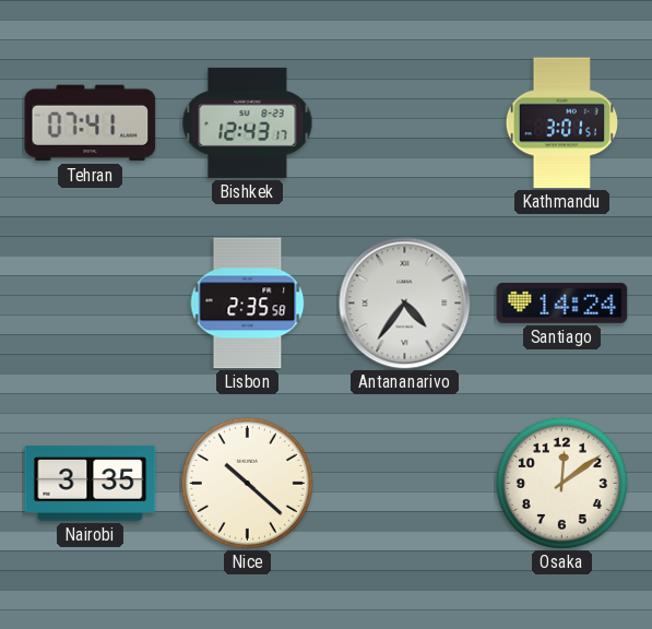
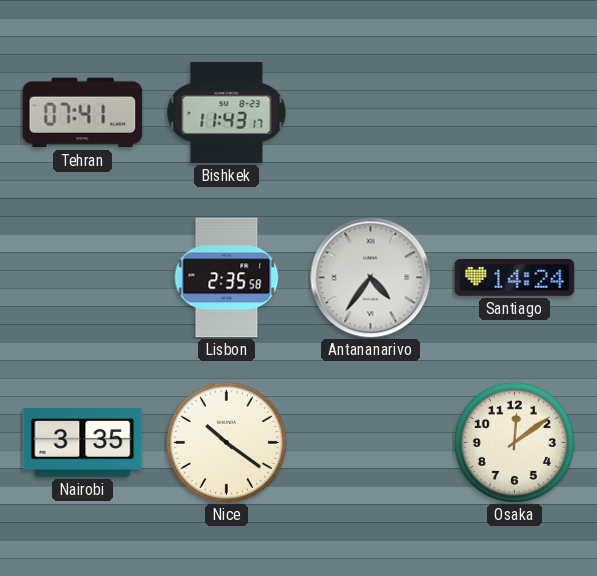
Bishkek: 12:43 -> 11:43
Kathmandu: 3:01 -> none
Nice: 10:22 -> 10:21
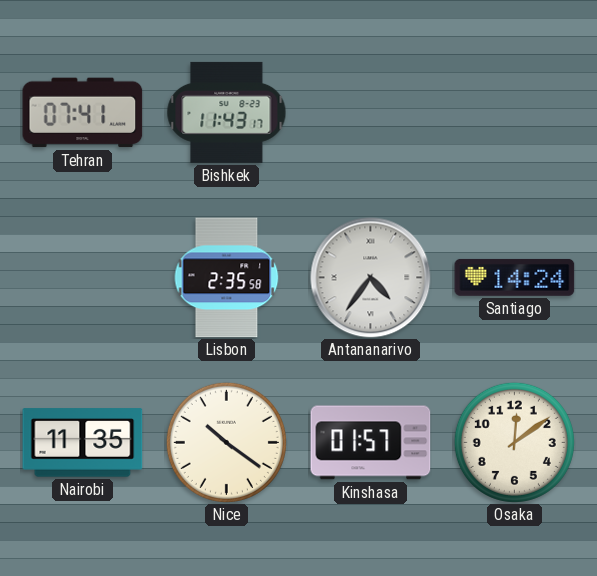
Nairobi: 3:35 -> 11:35
Kinshasa: none -> 01:57
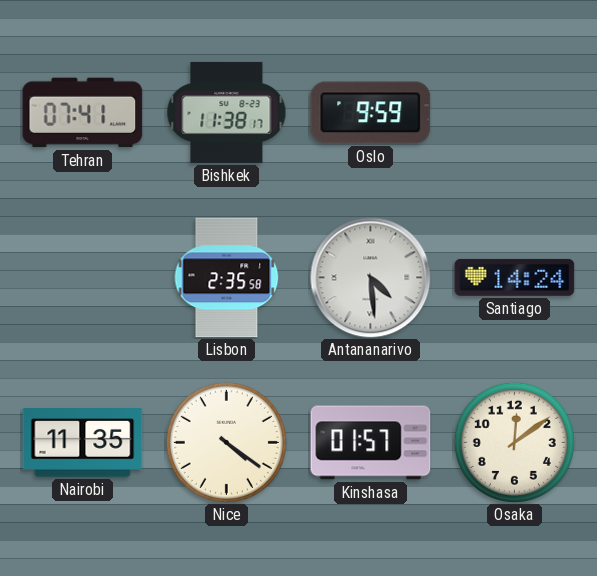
Bishkek: 11:43 -> 11:38
Oslo: none -> 9:59
Antananarivo: 4:36 -> 4:29
Nice: 10:21 -> 4:21
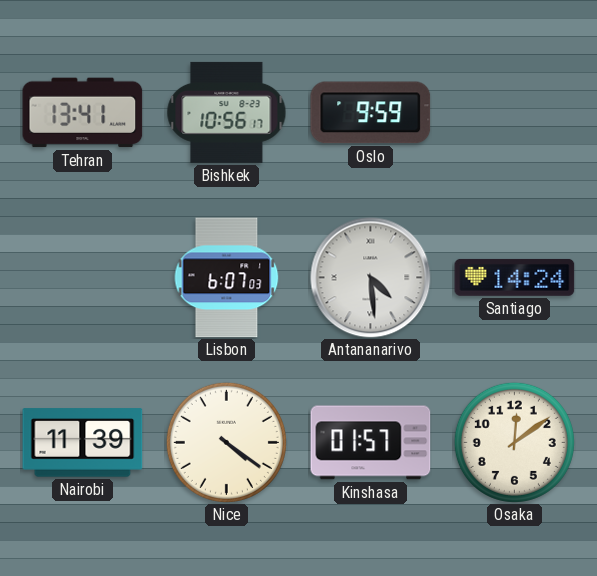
Tehran: 07:41 -> 13:41
Bishkek: 11:38 -> 10:56
Lisbon: 2:35 -> 6:07
Nairobi: 11:35 -> 11:39
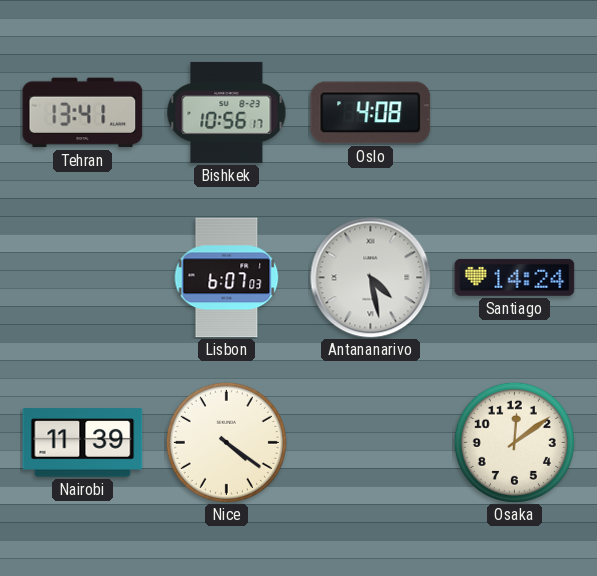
Oslo: 9:59 -> 4:08
Antananarivo: 4:29 -> 4:28
Kinshasa: 01:57 -> none
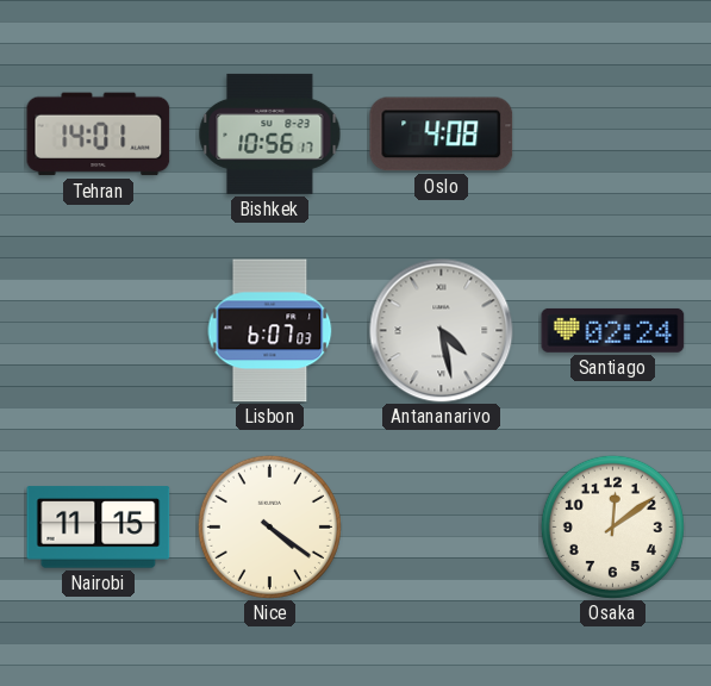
Tehran: 13:41 -> 14:01
Santiago: 14:24 -> 02:24
Nairobi: 11:39 -> 11:15
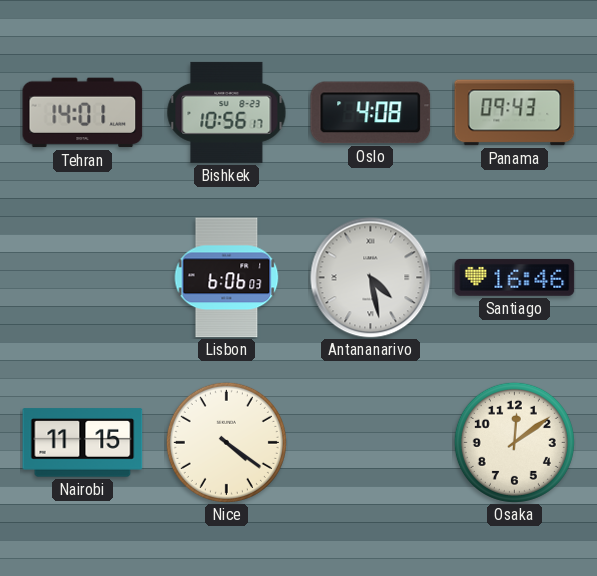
Panama: none -> 09:43
Lisbon: 6:07 -> 6:06
Santiago: 02:24 -> 16:46
